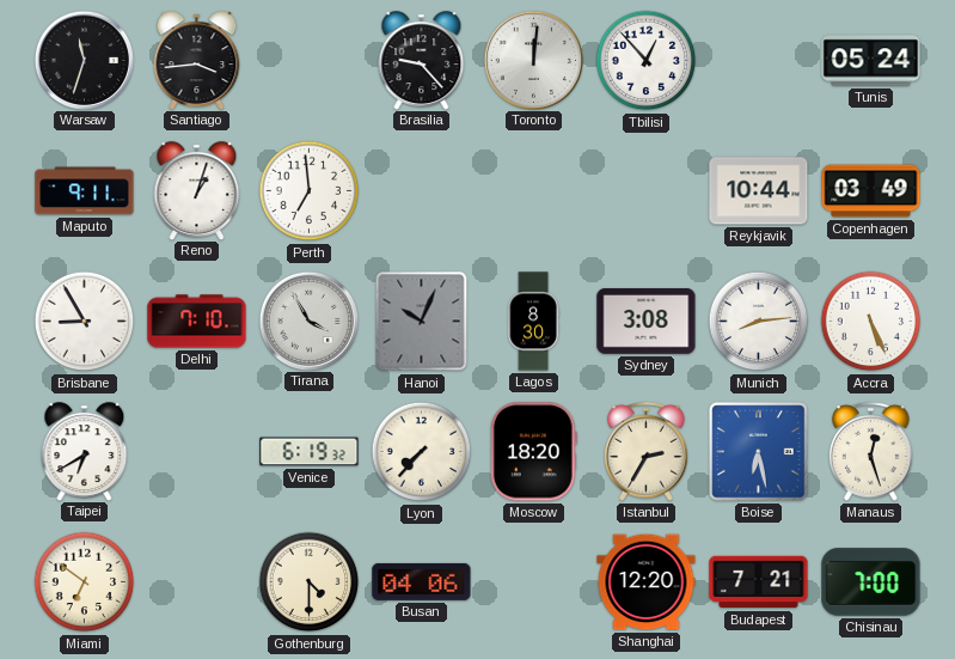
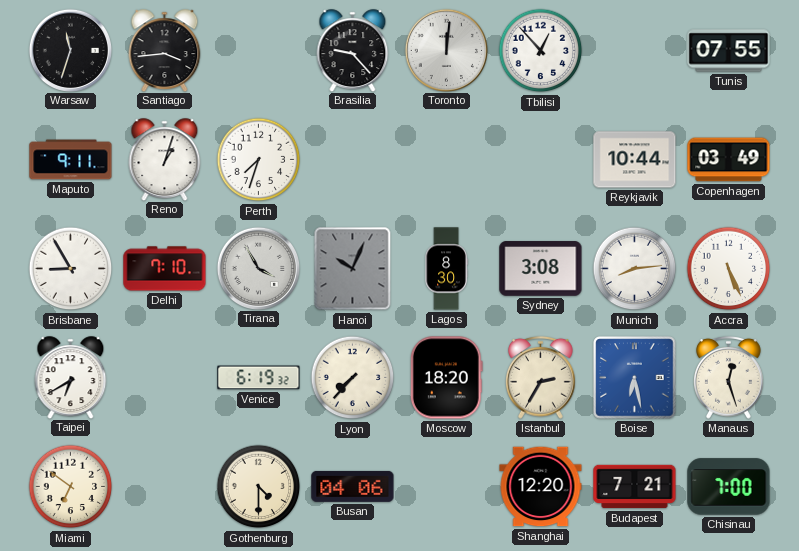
Tunis: 05:24 -> 07:55
Perth: 6:59 -> 7:33
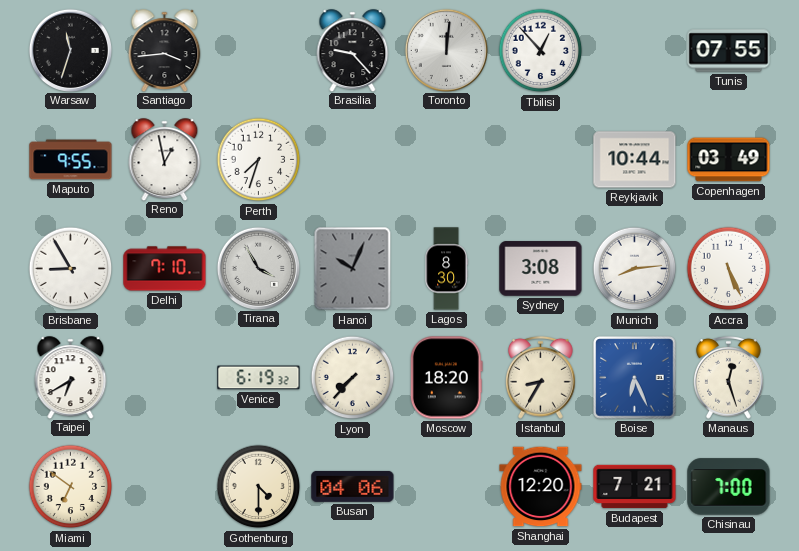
Maputo: 9:11 -> 9:55
Reno: 1:03 -> 12:58
Istanbul: 2:35 -> 8:35
Boise: 6:28 -> 6:26
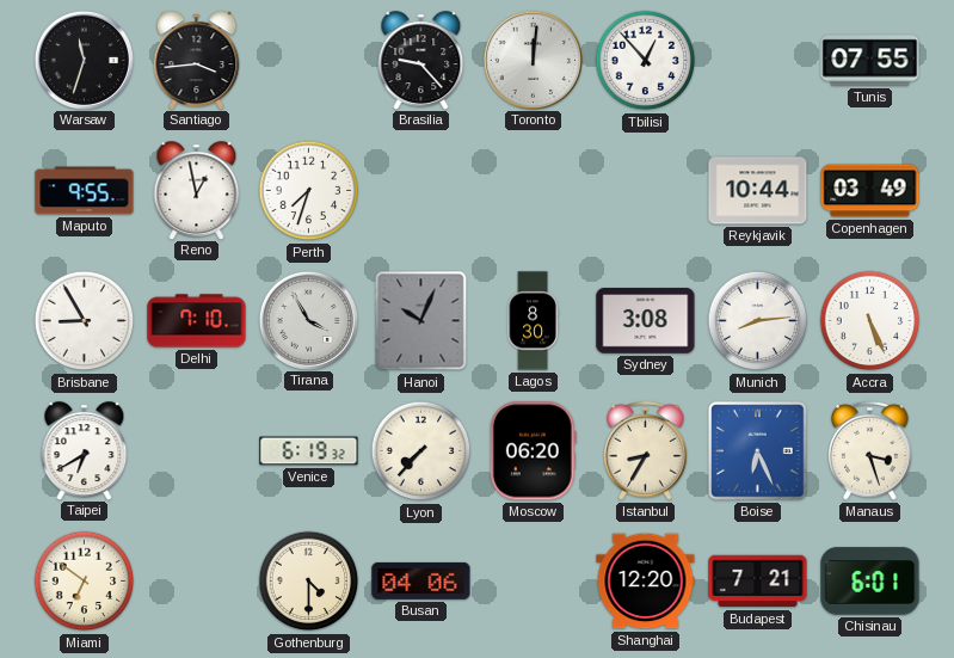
Moscow: 18:20 -> 06:20
Manaus: 12:27 -> 3:27
Chisinau: 7:00 -> 6:01
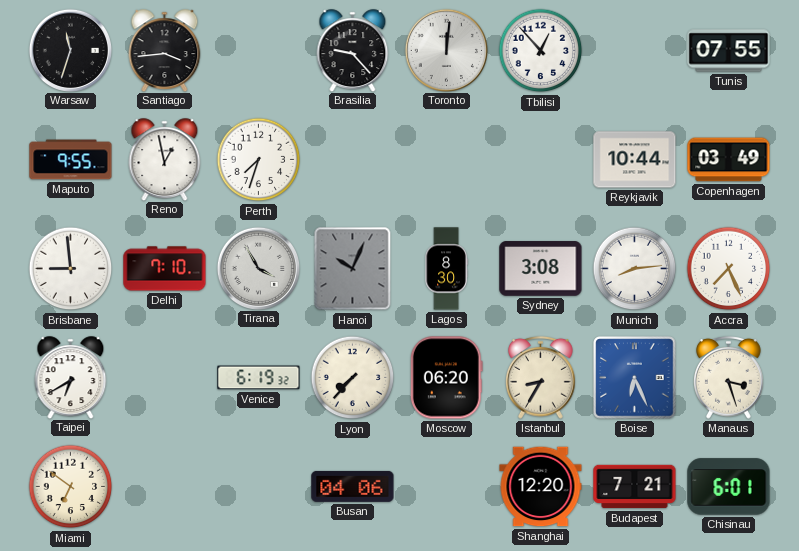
Brisbane: 8:55 -> 8:59
Accra: 5:26 -> 7:26
Gothenburg: 4:30 -> none
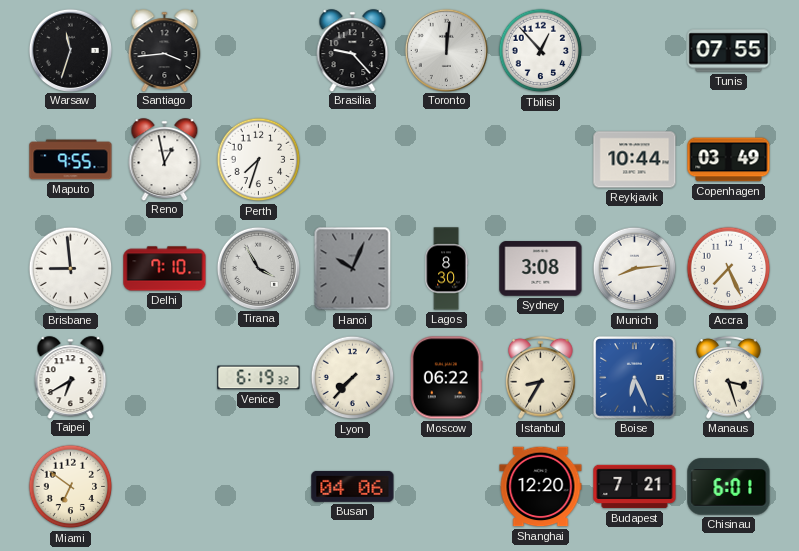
Moscow: 06:20 -> 06:22
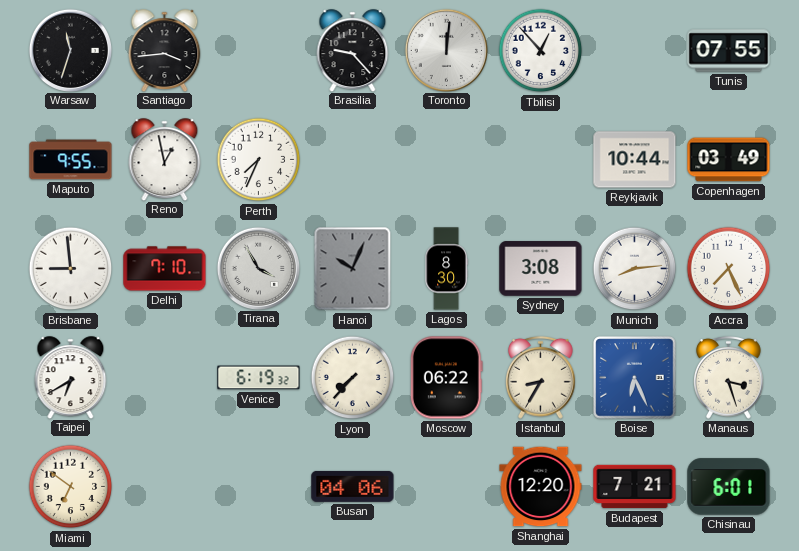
Perth: 7:33 -> 7:34
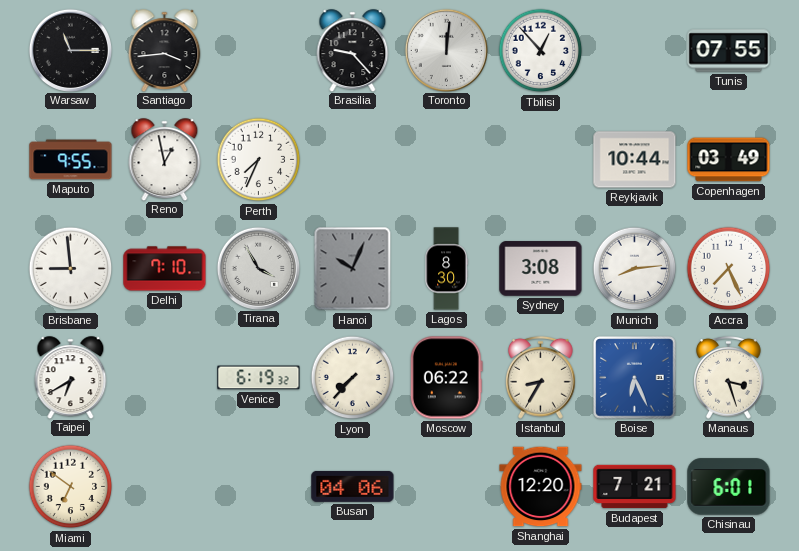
Warsaw: 11:33 -> 11:15
